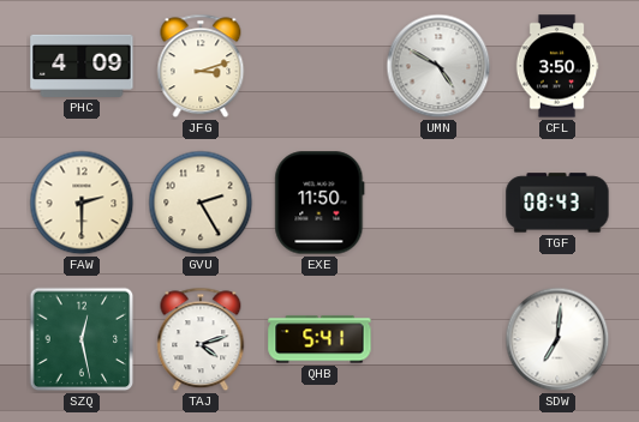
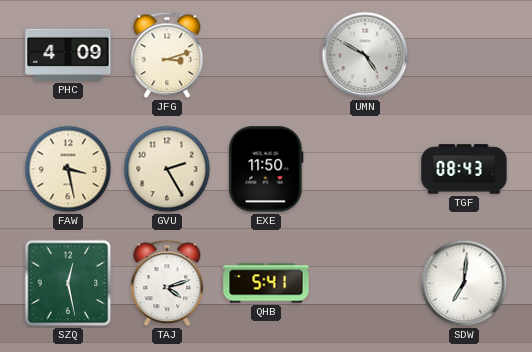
CFL: 3:50 -> none
FAW: 2:30 -> 3:28
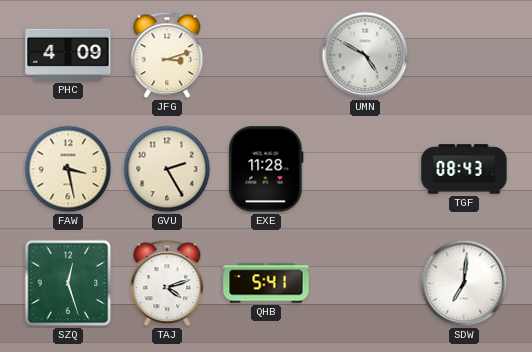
EXE: 11:50 -> 11:28
SZQ: 12:28 -> 12:27
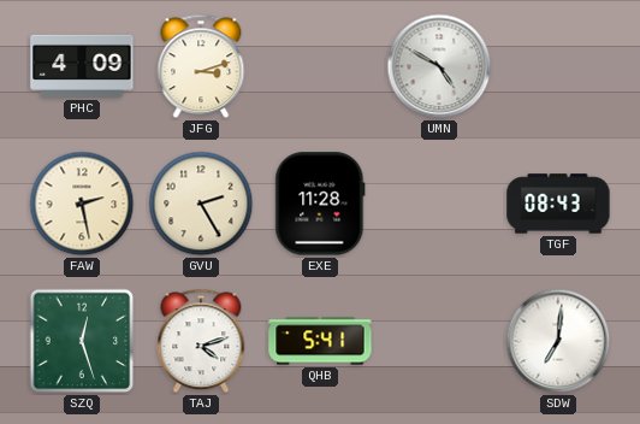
FAW: 3:28 -> 2:28
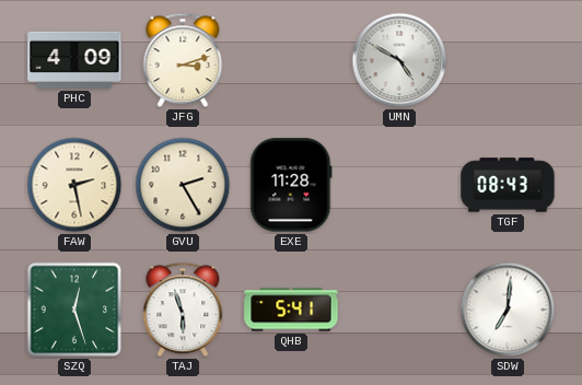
TAJ: 4:12 -> 5:57
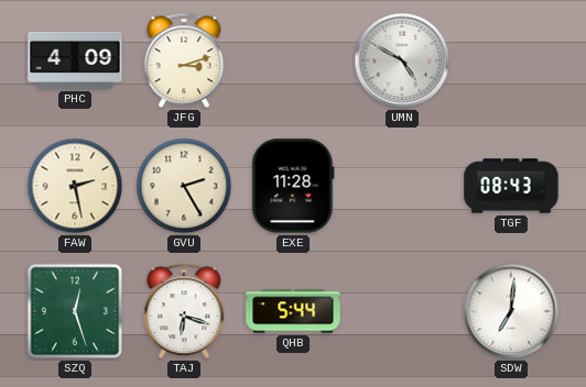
TAJ: 5:57 -> 6:18
QHB: 5:41 -> 5:44
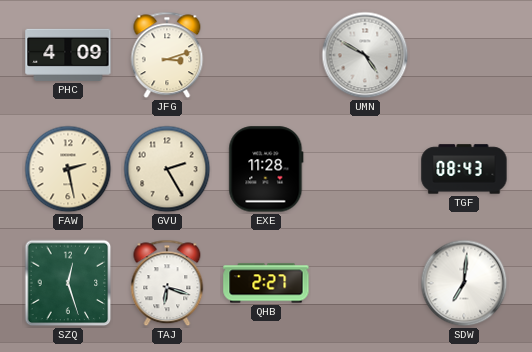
QHB: 5:44 -> 2:27
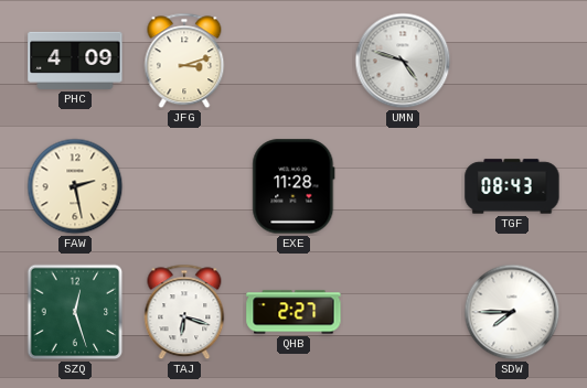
UMN: 4:50 -> 4:48
GVU: 2:25 -> none
SDW: 7:01 -> 7:45
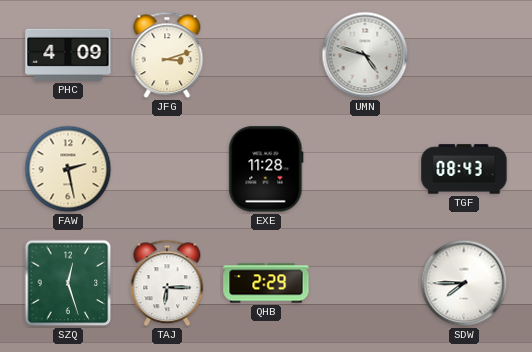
TAJ: 6:18 -> 6:15
QHB: 2:27 -> 2:29
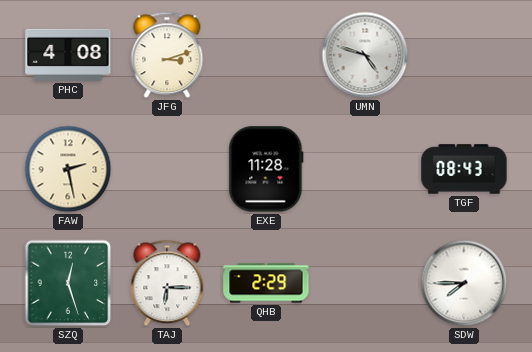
PHC: 4:09 -> 4:08
